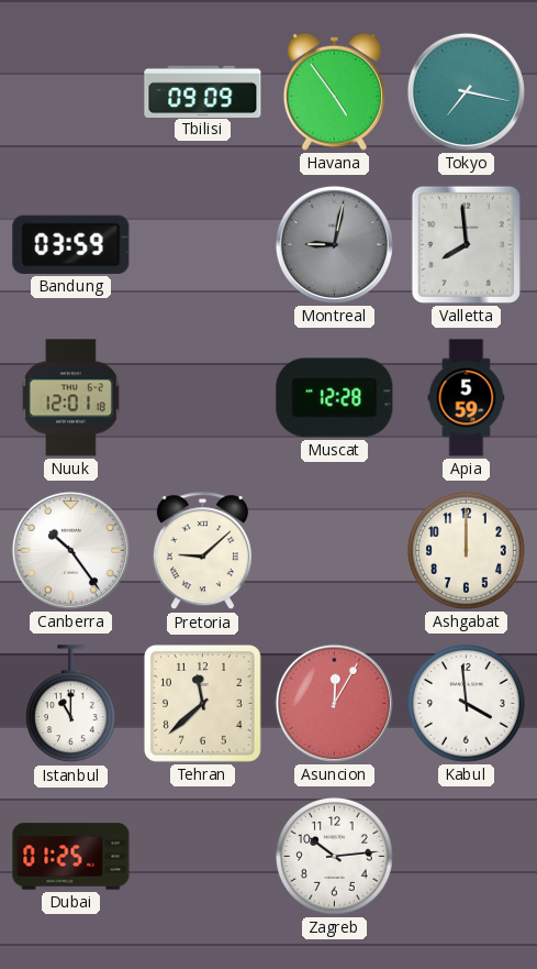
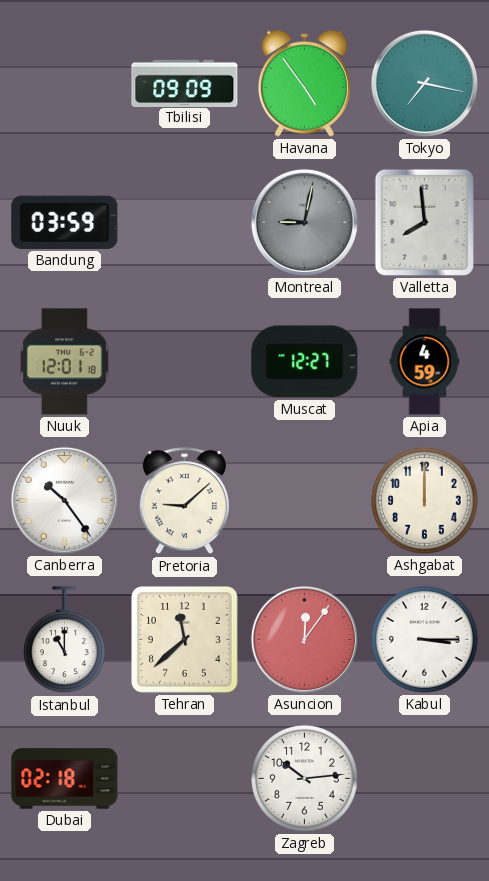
Muscat: 12:28 -> 12:27
Apia: 5:59 -> 4:59
Asuncion: 12:05 -> 12:06
Kabul: 3:59 -> 3:15
Dubai: 01:25 -> 02:18
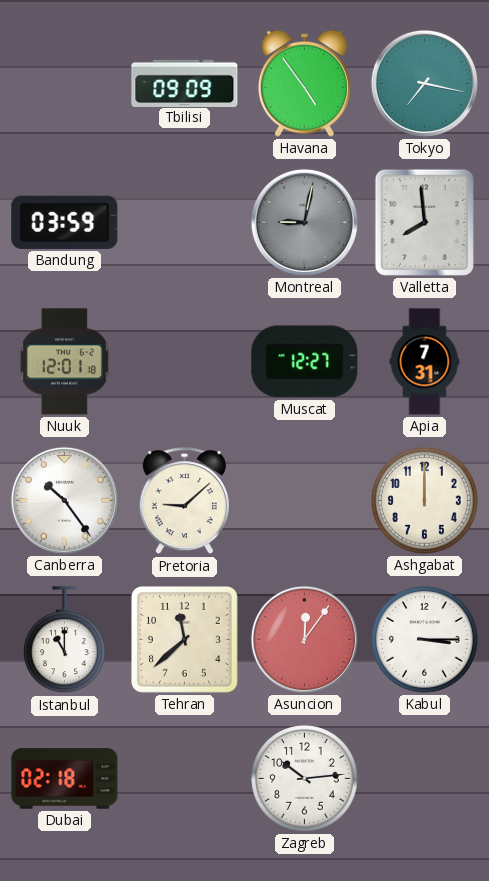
Apia: 4:59 -> 7:31
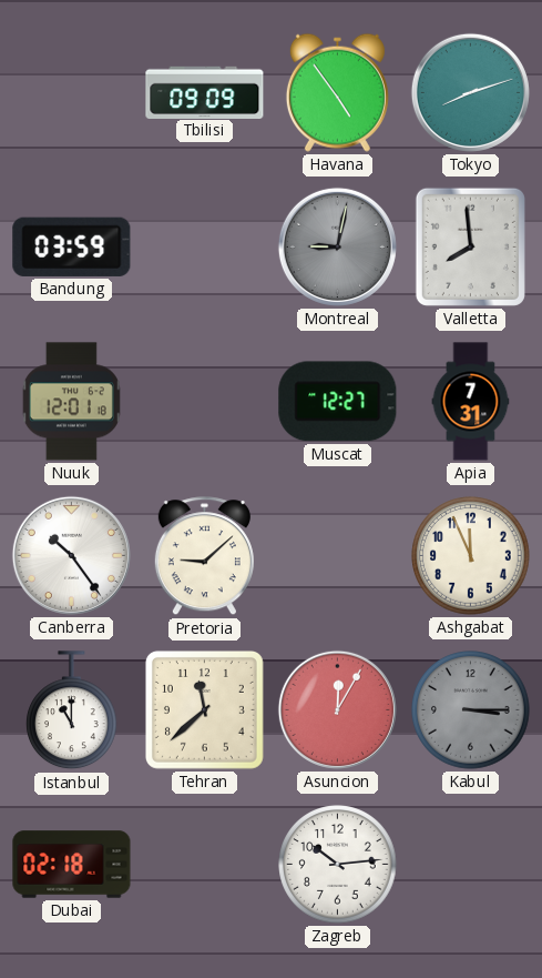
Tokyo: 7:17 -> 8:12
Ashgabat: 12:00 -> 11:56
Asuncion: 12:06 -> 12:05
Kabul dial: white -> grey
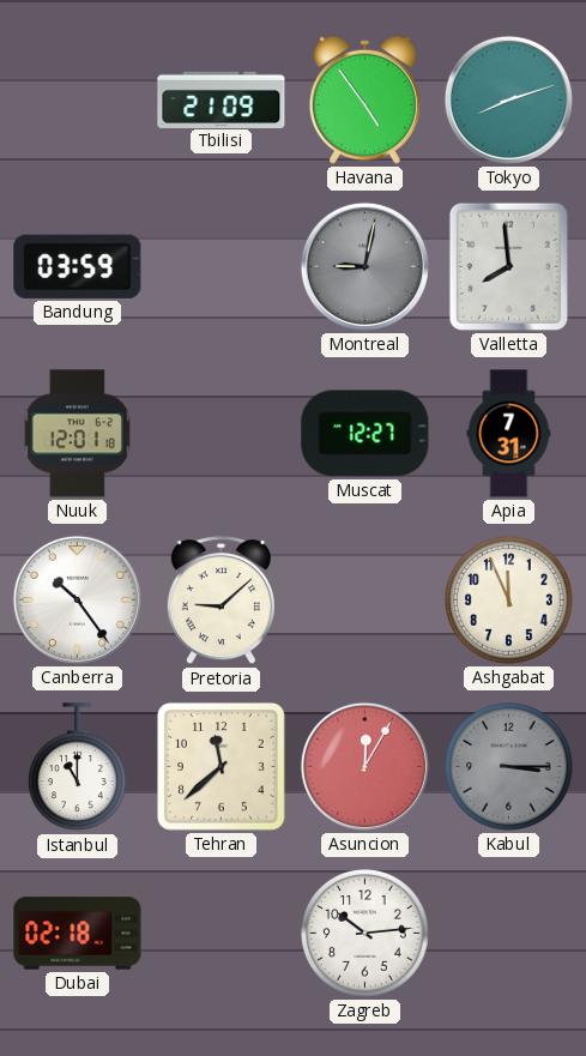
Tbilisi: 09:09 -> 21:09
